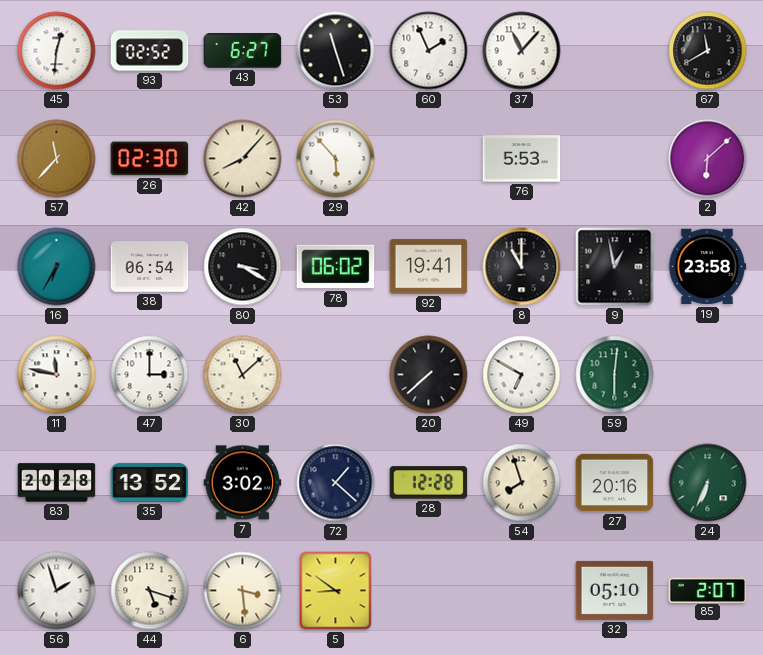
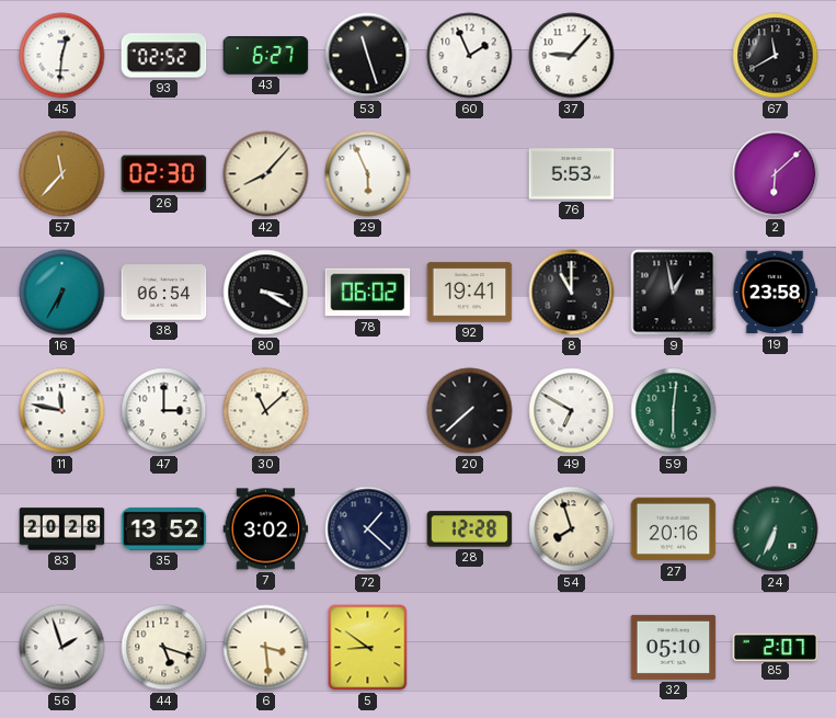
37: 11:07 -> 9:07
29: 5:53 -> 5:56
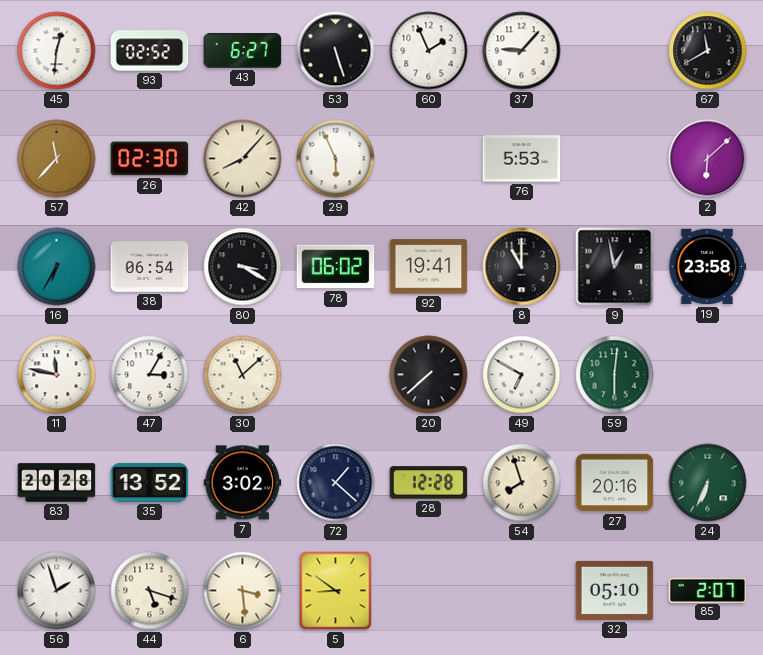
53: 11:27 -> 5:27
47: 3:00 -> 3:05
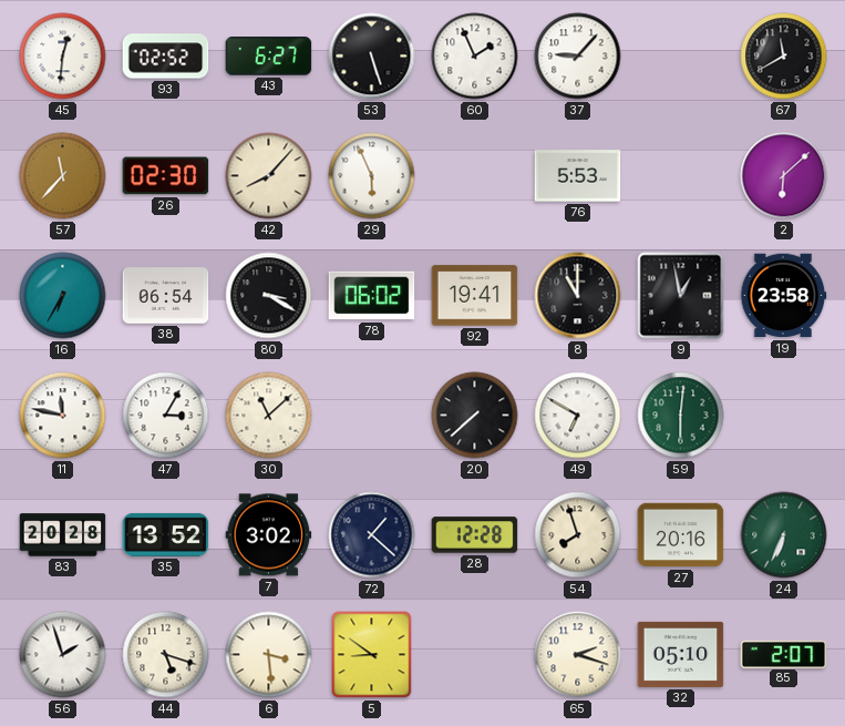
65: none -> 2:18
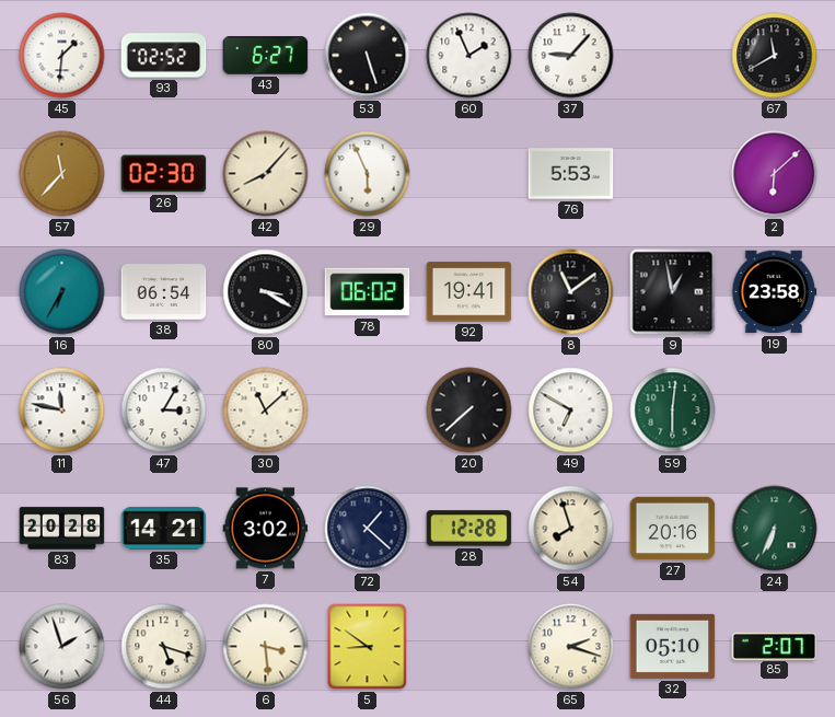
45: 12:31 -> 1:31
8: 11:00 -> 11:09
35: 13:52 -> 14:21
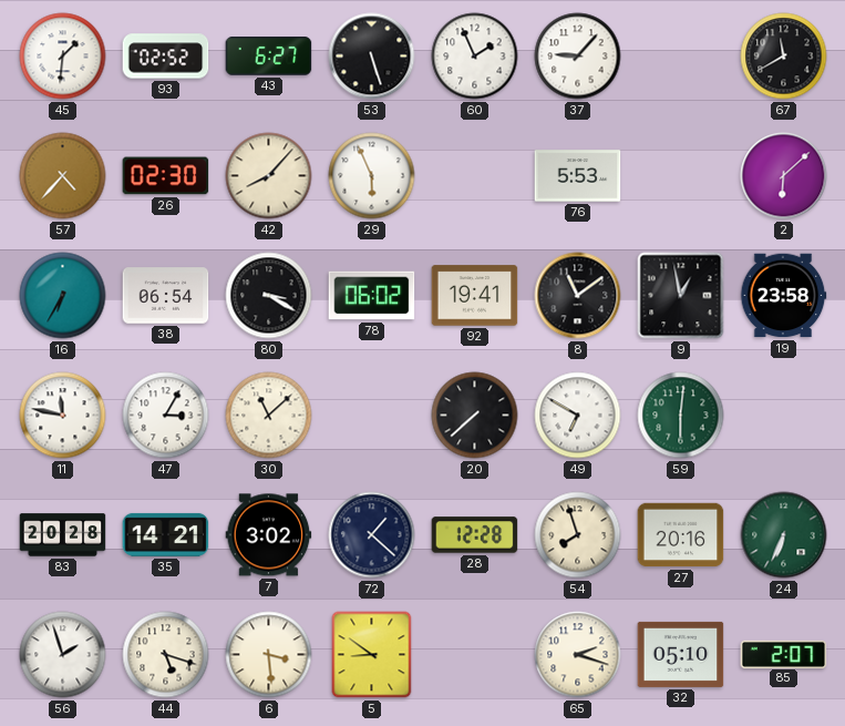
57: 11:37 -> 4:37
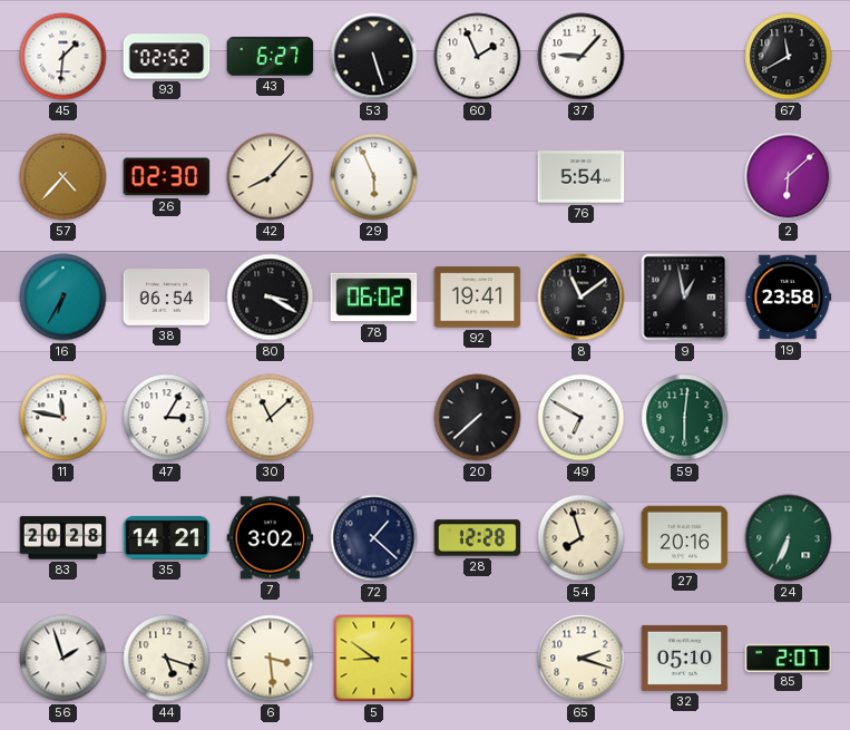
76: 5:53 -> 5:54
